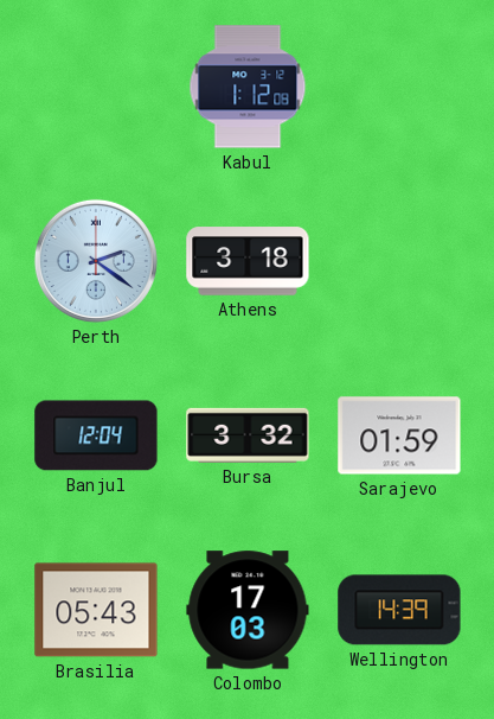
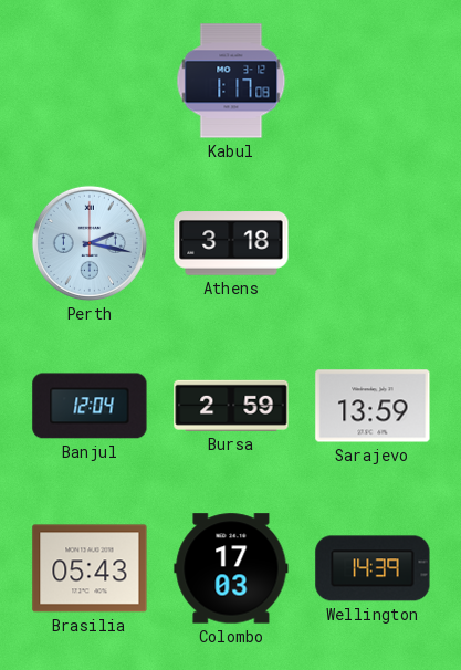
Kabul: 1:12 -> 1:17
Perth: 2:21 -> 2:17
Bursa: 3:32 -> 2:59
Sarajevo: 01:59 -> 13:59
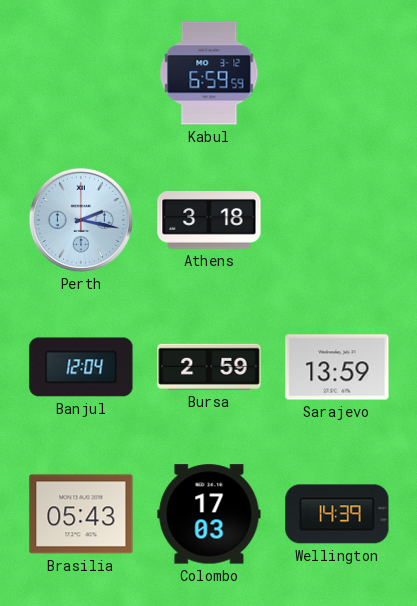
Kabul: 1:17 -> 6:59
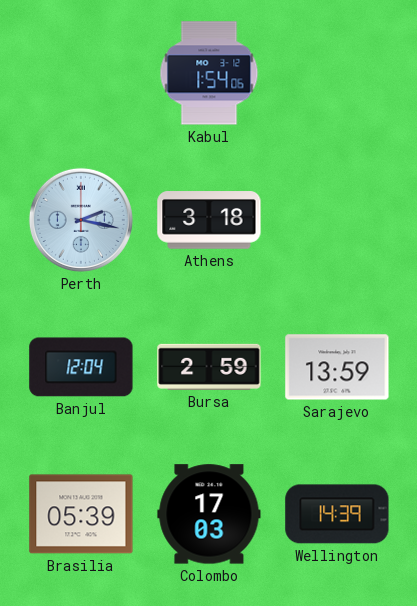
Kabul: 6:59 -> 1:54
Brasilia: 05:43 -> 05:39
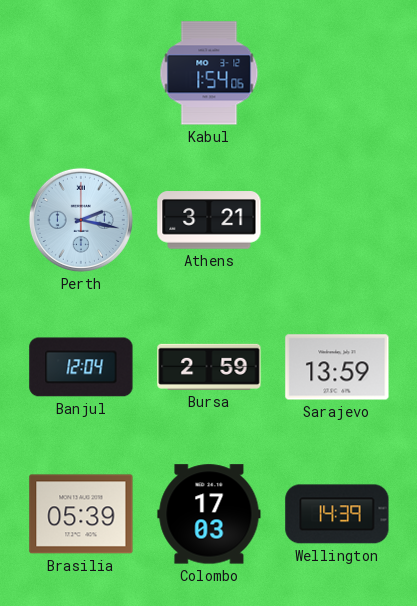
Athens: 3:18 -> 3:21
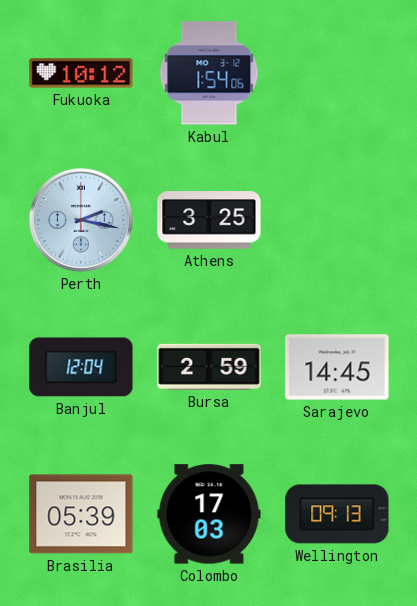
Fukuoka: none -> 10:12
Athens: 3:21 -> 3:25
Sarajevo: 13:59 -> 14:45
Wellington: 14:39 -> 09:13
